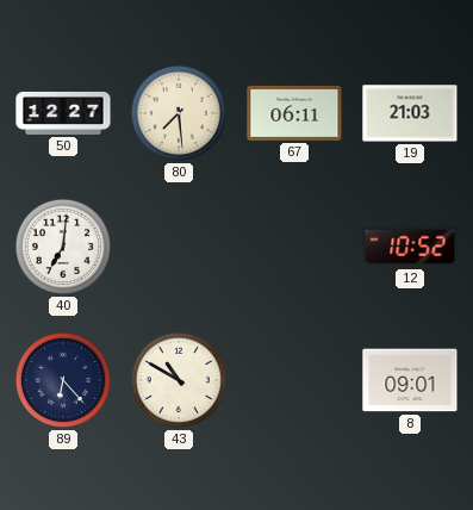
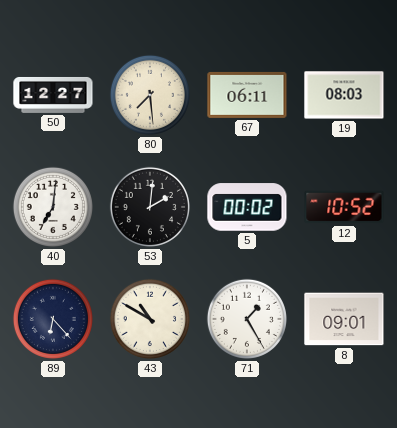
19: 21:03 -> 08:03
53: none -> 2:01
5: none -> 00:02
71: none -> 1:25
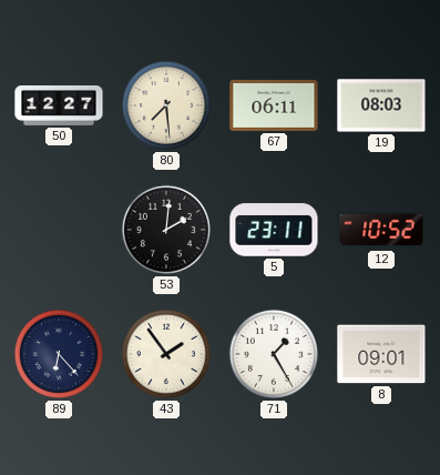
40: 7:01 -> none
5: 00:02 -> 23:11
43: 10:50 -> 1:54
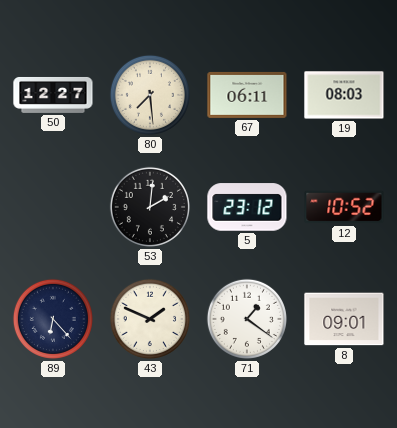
5: 23:11 -> 23:12
43: 1:54 -> 1:49
71: 1:25 -> 1:21
